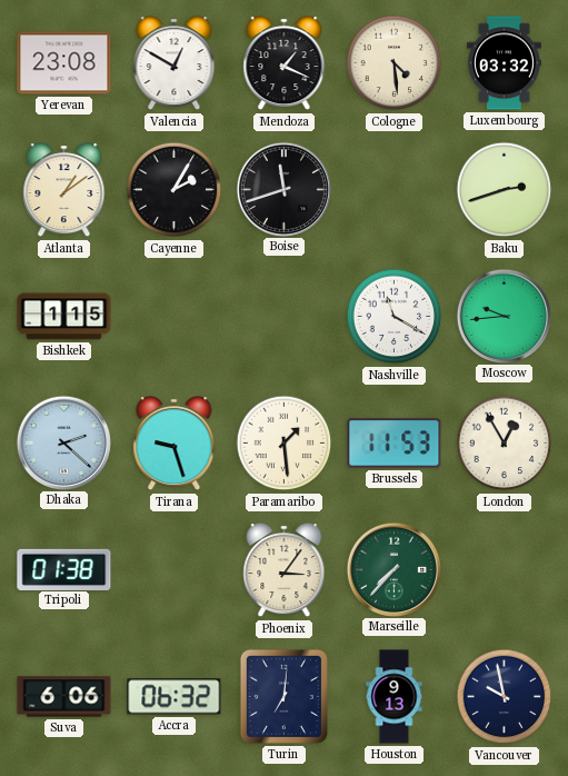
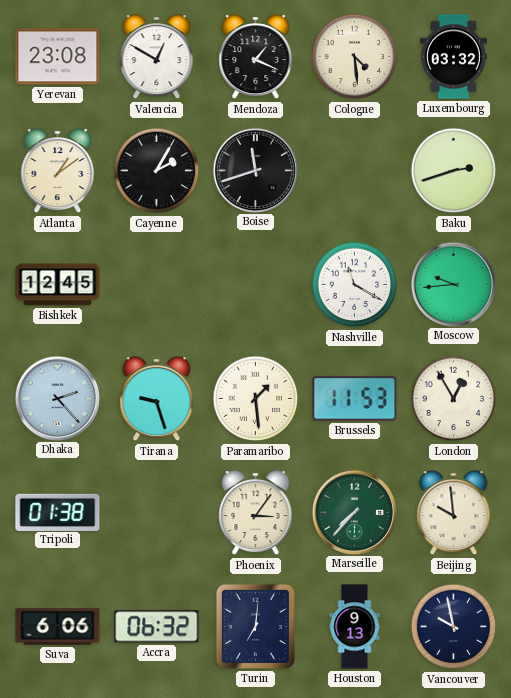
Bishkek: 1:15 -> 12:45
Dhaka: 2:22 -> 2:23
Beijing: none -> 9:59
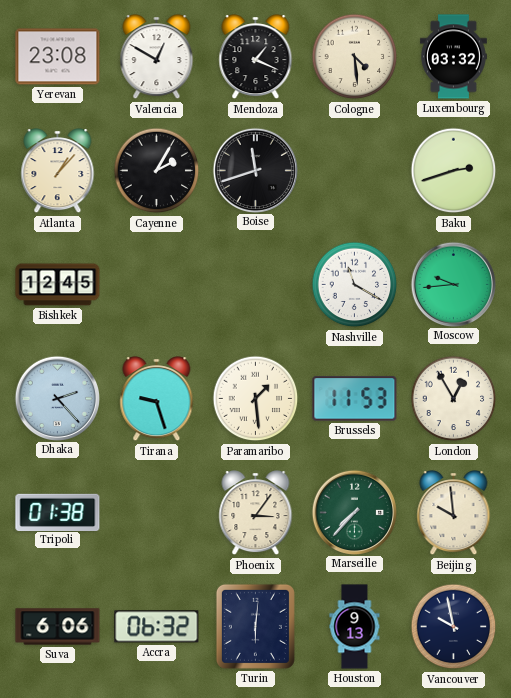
Atlanta: 1:09 -> 1:07
Turin: 7:01 -> 6:01
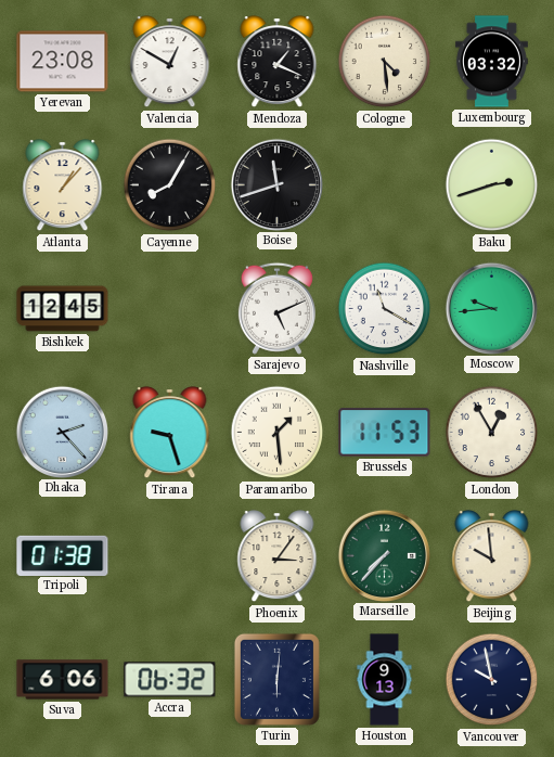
Cayenne: 2:05 -> 8:05
Sarajevo: none -> 5:11
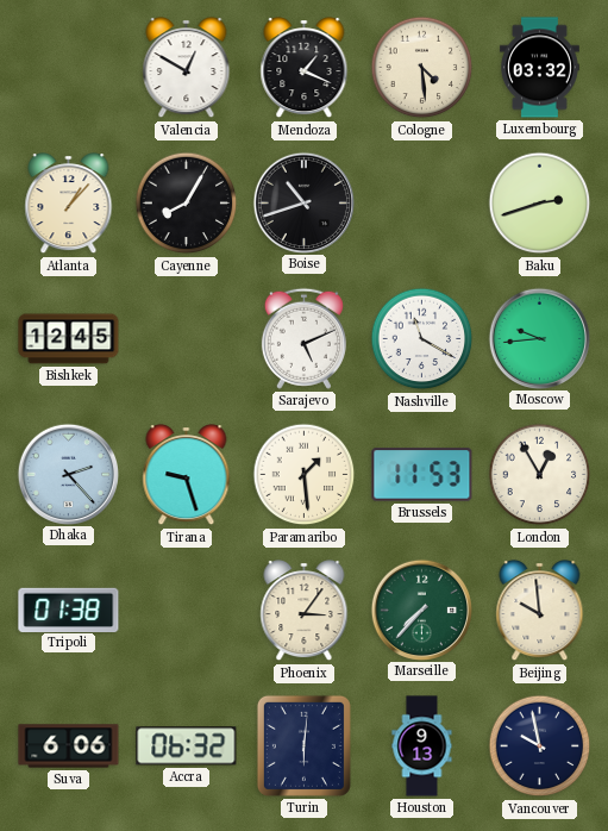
Yerevan: 23:08 -> none
Boise: 11:42 -> 10:42
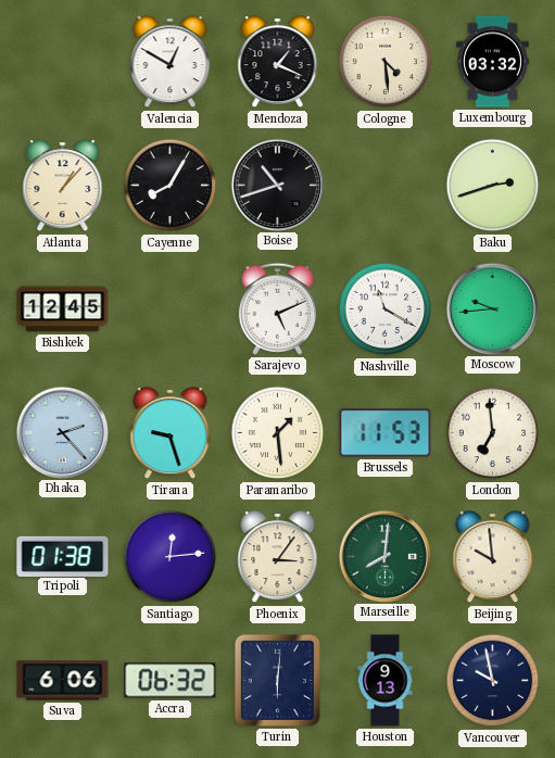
London: 12:55 -> 6:59
Santiago: none -> 12:14
Marseille: 7:37 -> 8:01
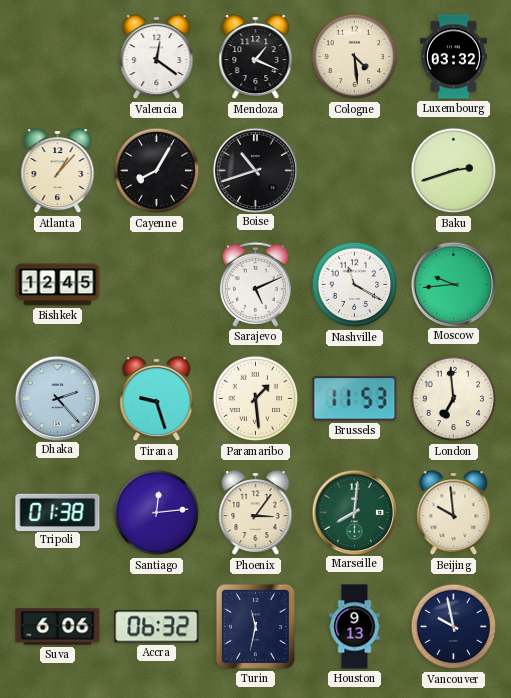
Valencia: 12:50 -> 12:21
Turin: 6:01 -> 11:32
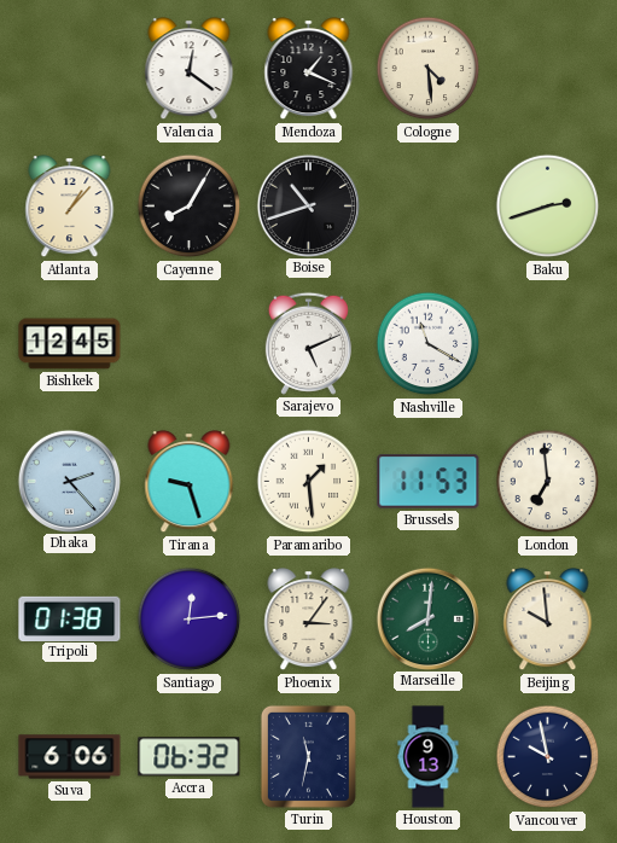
Luxembourg: 03:32 -> none
Moscow: 9:44 -> none
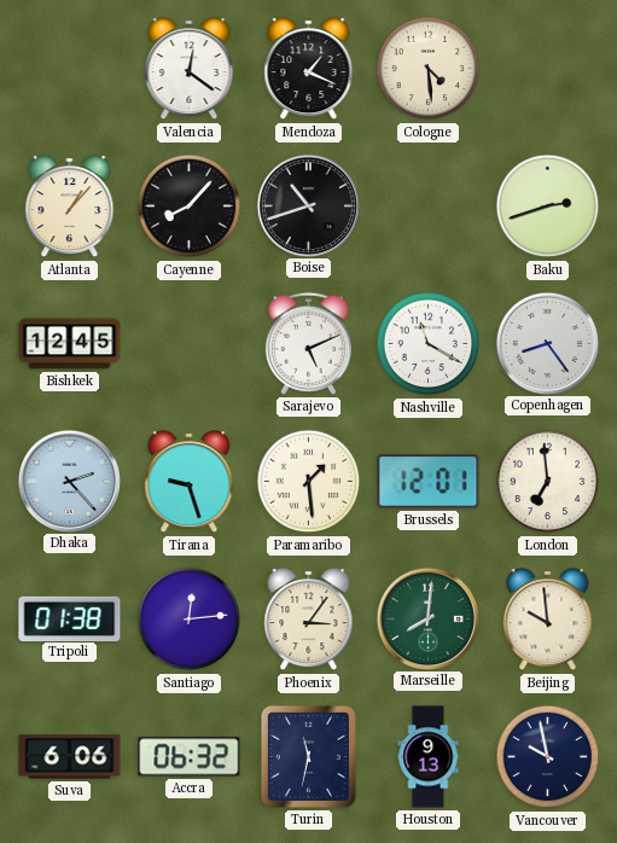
Cayenne: 8:05 -> 8:07
Copenhagen: none -> 8:24
Brussels: 11:53 -> 12:01
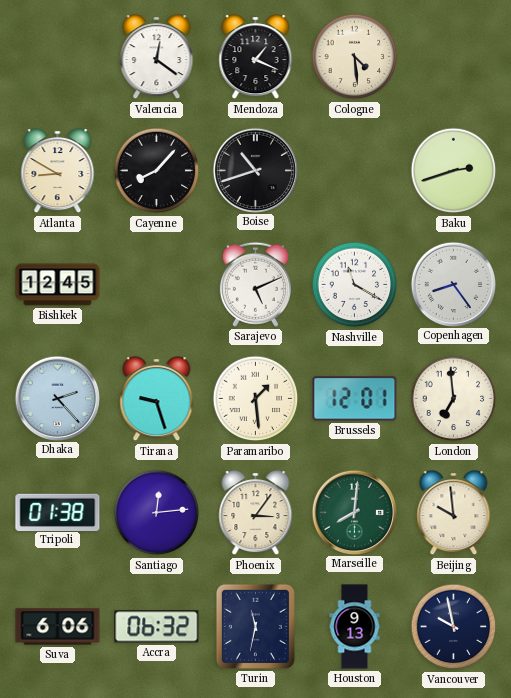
Atlanta: 1:07 -> 8:50
